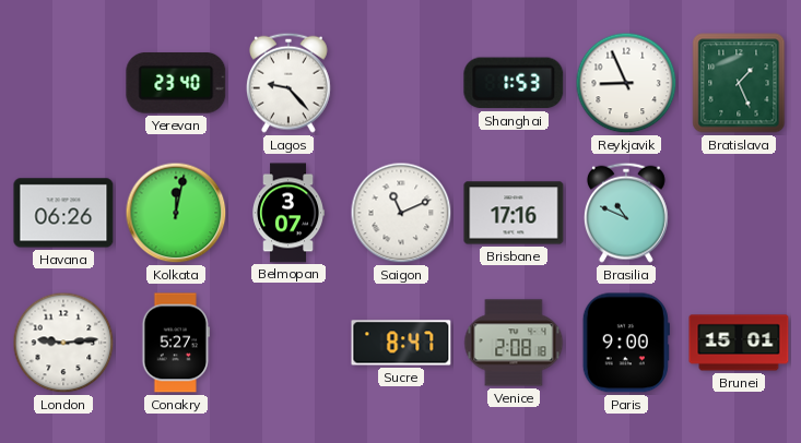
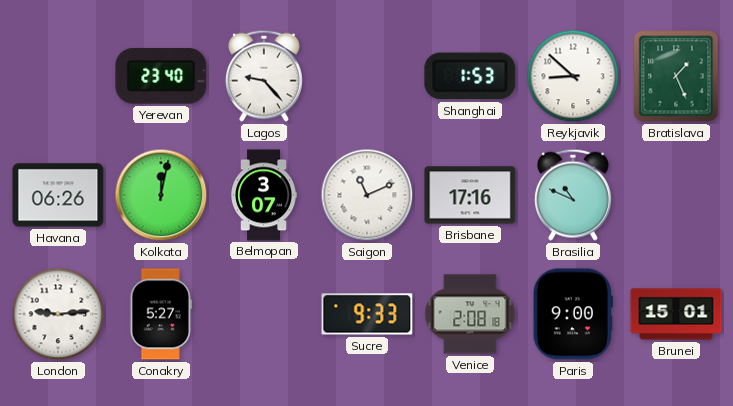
Reykjavik: 8:56 -> 8:52
Sucre: 8:47 -> 9:33
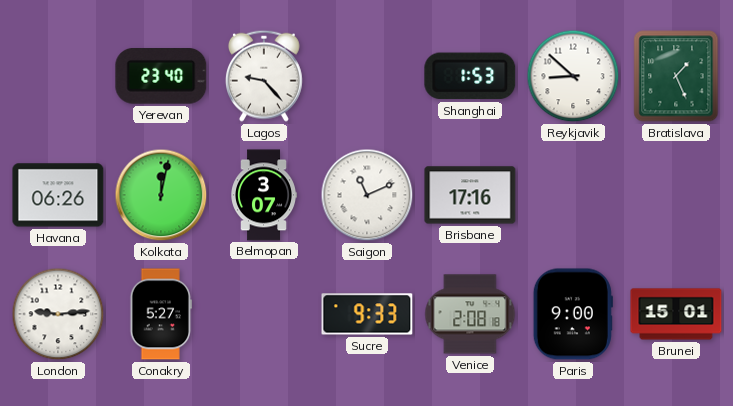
Brasilia: 10:49 -> none
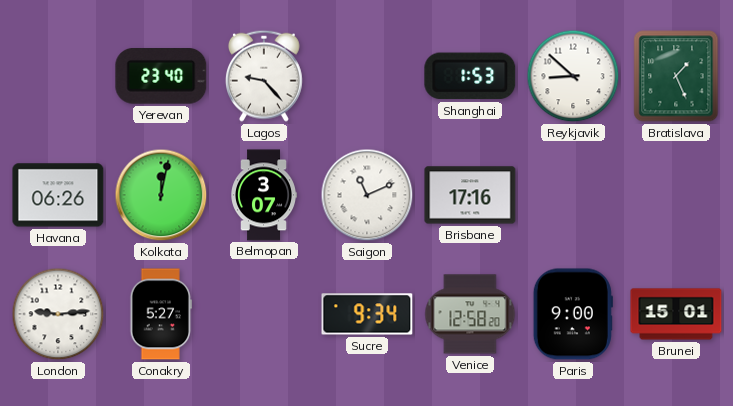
Sucre: 9:33 -> 9:34
Venice: 2:08 -> 12:58
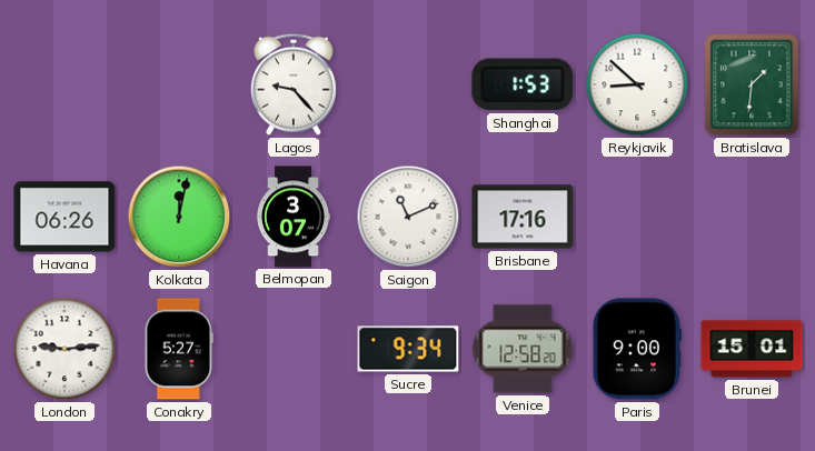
Yerevan: 23:40 -> none
Bratislava: 1:26 -> 1:31
